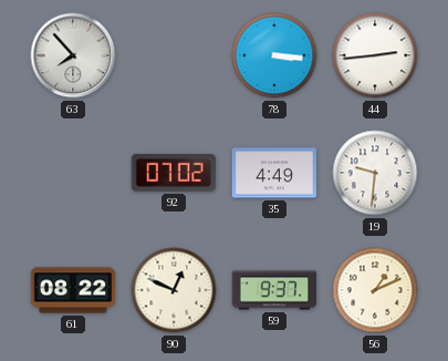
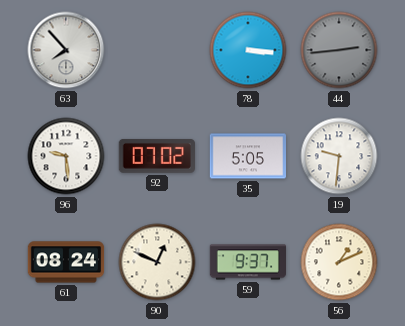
44 dial: white -> grey
96: none -> 9:29
35: 4:49 -> 5:05
61: 08:22 -> 08:24
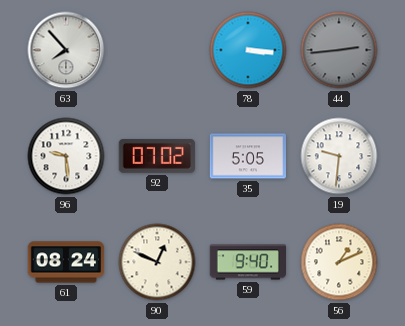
59: 9:37 -> 9:40
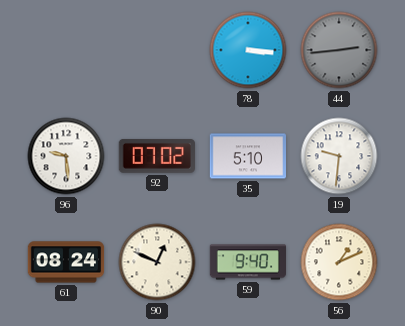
63: 7:53 -> none
35: 5:05 -> 5:10
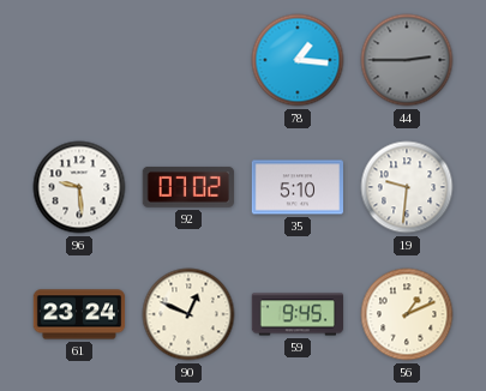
78: 3:16 -> 1:16
44: 2:44 -> 2:45
61: 08:24 -> 23:24
59: 9:40 -> 9:45
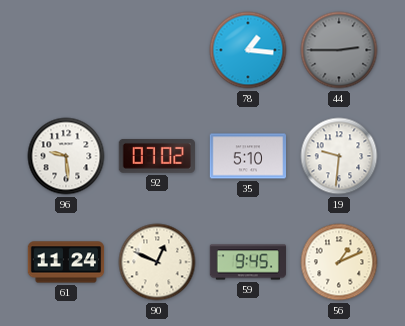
61: 23:24 -> 11:24
